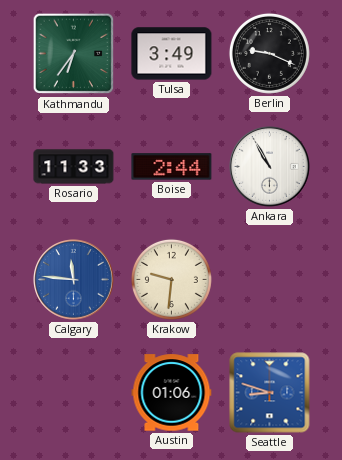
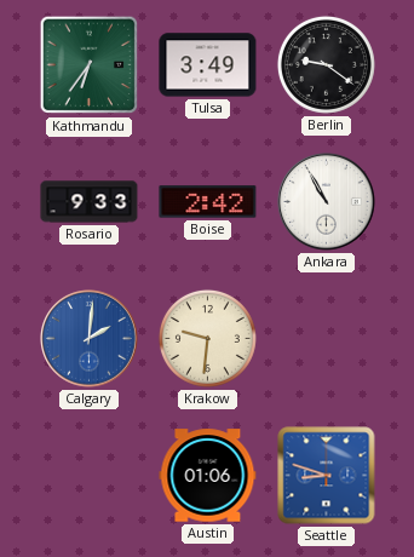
Berlin: 9:19 -> 9:21
Rosario: 11:33 -> 9:33
Boise: 2:44 -> 2:42
Calgary: 11:46 -> 2:01
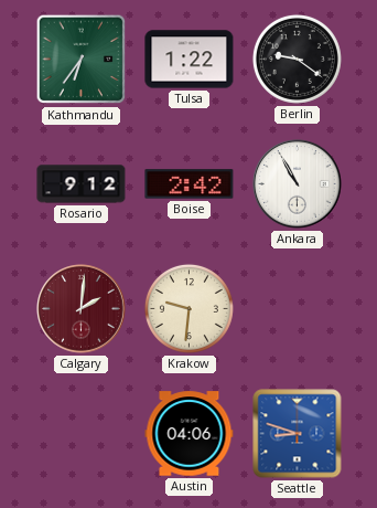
Tulsa: 3:49 -> 1:22
Rosario: 9:33 -> 9:12
Calgary dial: blue -> burgundy
Austin: 01:06 -> 04:06
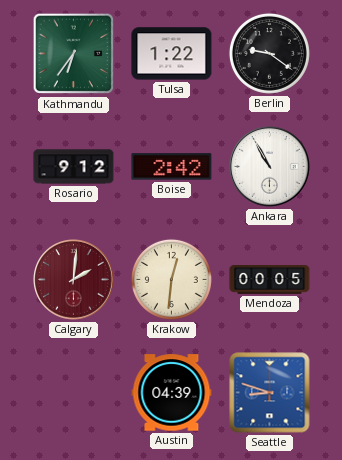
Krakow: 9:31 -> 12:31
Mendoza: none -> 00:05
Austin: 04:06 -> 04:39
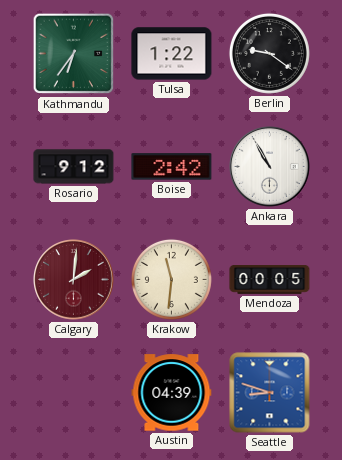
Krakow: 12:31 -> 11:31
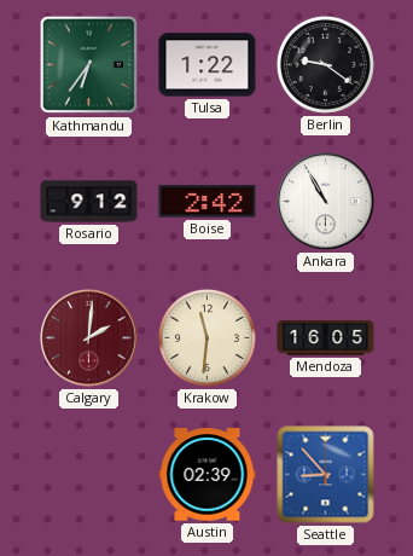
Mendoza: 00:05 -> 16:05
Austin: 04:39 -> 02:39
Seattle: 8:48 -> 8:53
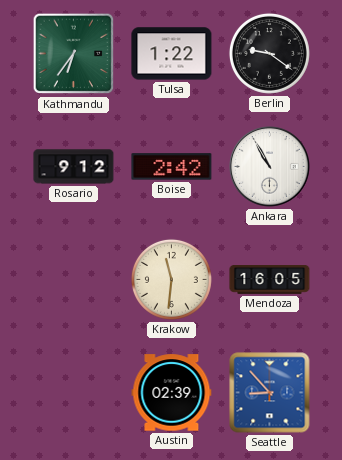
Calgary: 2:01 -> none
